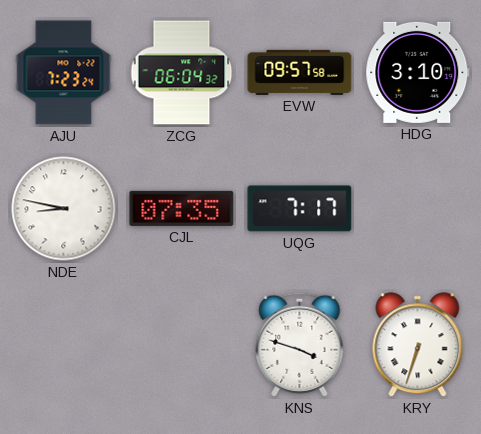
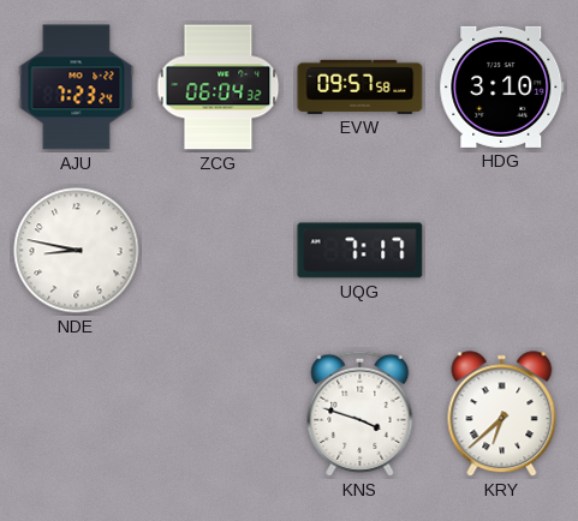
CJL: 07:35 -> none
KRY: 6:33 -> 6:38
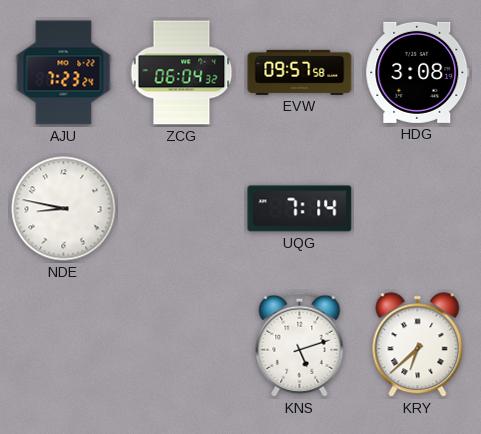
HDG: 3:10 -> 3:08
UQG: 7:17 -> 7:14
KNS: 3:48 -> 5:12
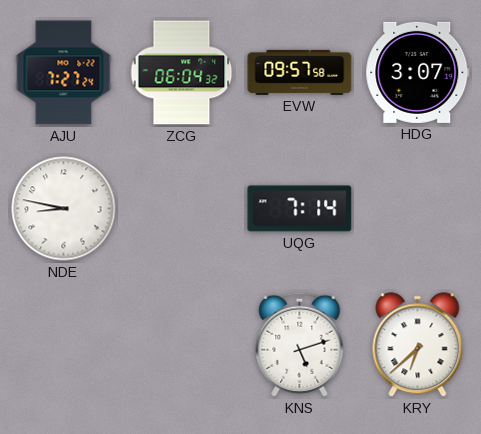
AJU: 7:23 -> 7:27
HDG: 3:08 -> 3:07
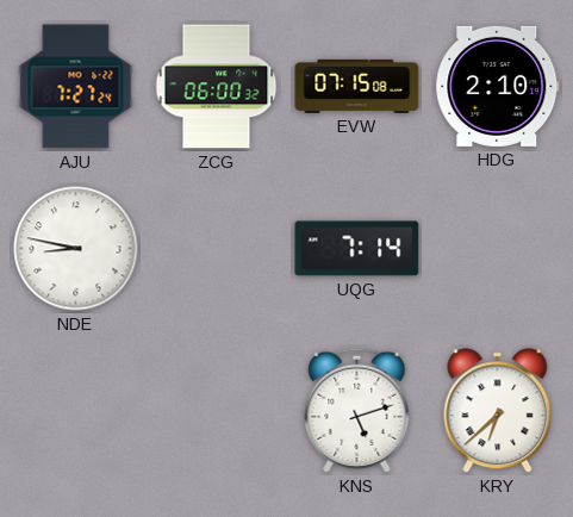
ZCG: 06:04 -> 06:00
EVW: 09:57 -> 07:15
HDG: 3:07 -> 2:10
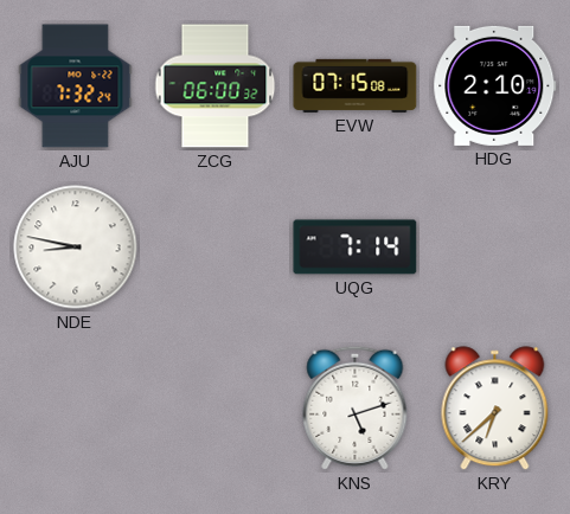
AJU: 7:27 -> 7:32
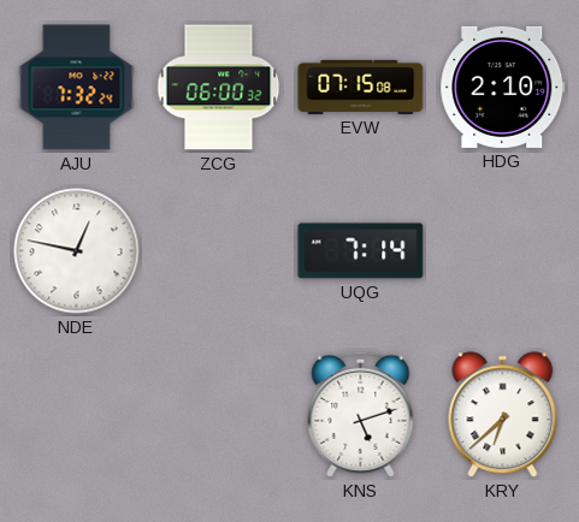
NDE: 8:47 -> 12:47
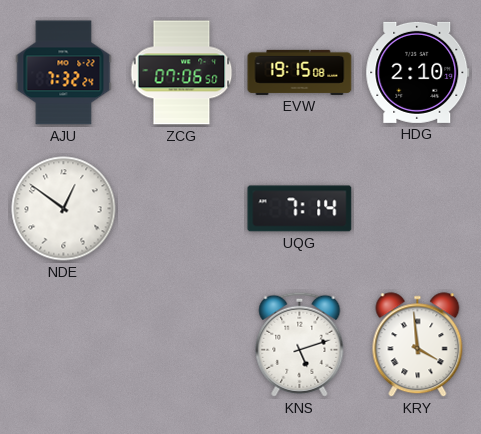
ZCG: 06:00 -> 07:06
EVW: 07:15 -> 19:15
NDE: 12:47 -> 12:51
KRY: 6:38 -> 3:59
